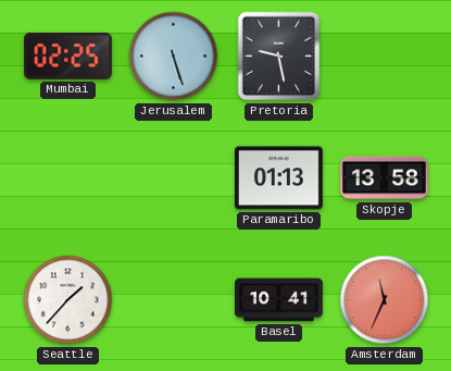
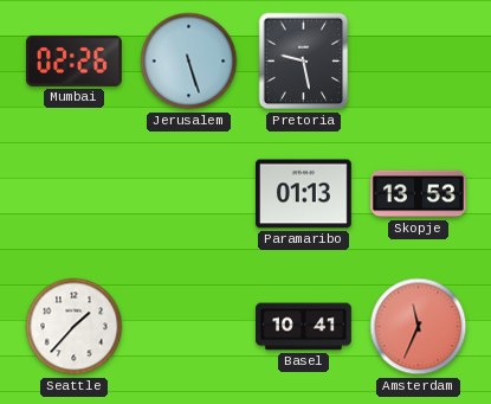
Mumbai: 02:25 -> 02:26
Skopje: 13:58 -> 13:53
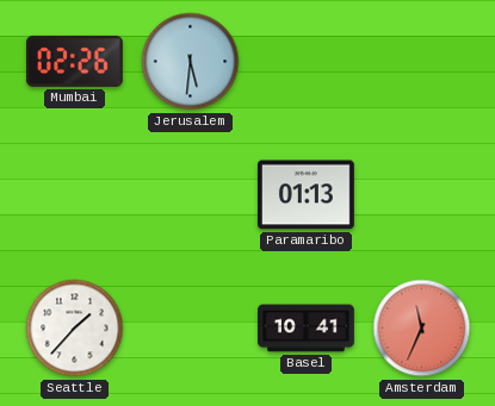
Jerusalem: 5:27 -> 5:31
Pretoria: 9:28 -> none
Skopje: 13:53 -> none
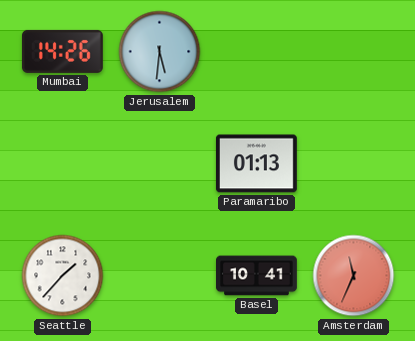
Mumbai: 02:26 -> 14:26
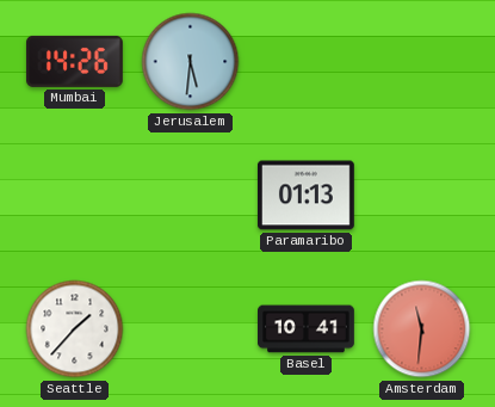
Amsterdam: 11:34 -> 11:31
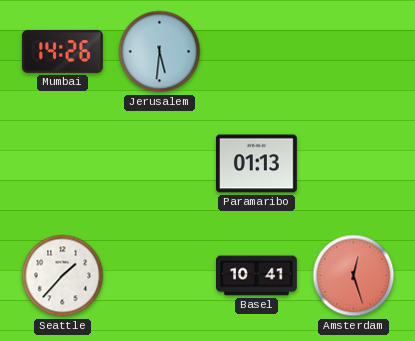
Amsterdam: 11:31 -> 12:27
